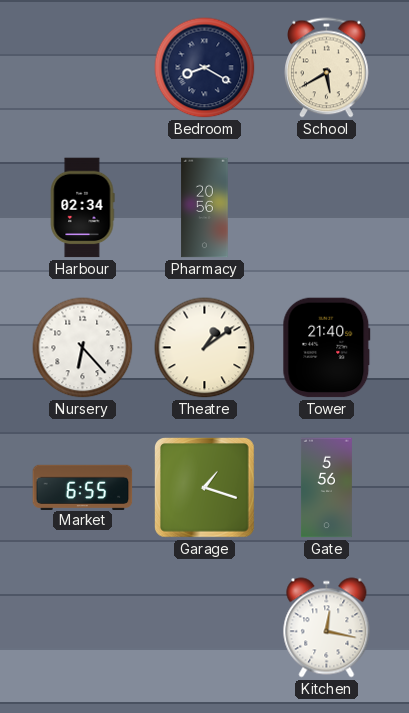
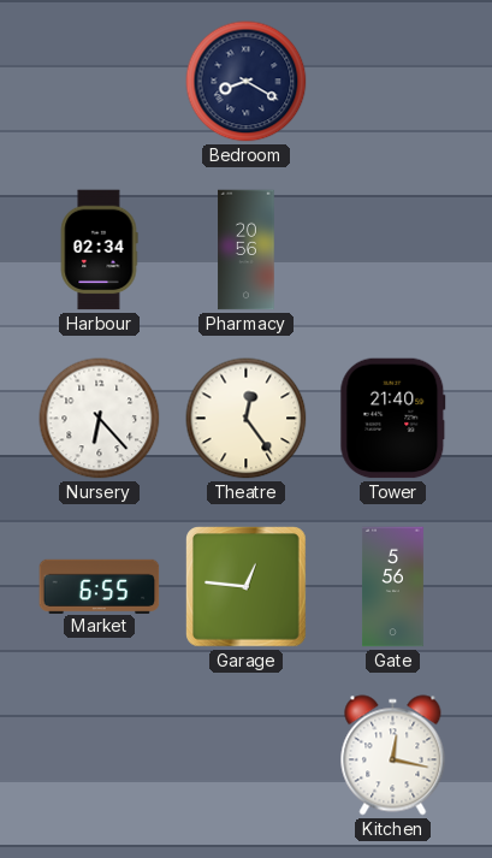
School: 5:40 -> none
Theatre: 1:09 -> 12:24
Garage: 1:18 -> 12:46
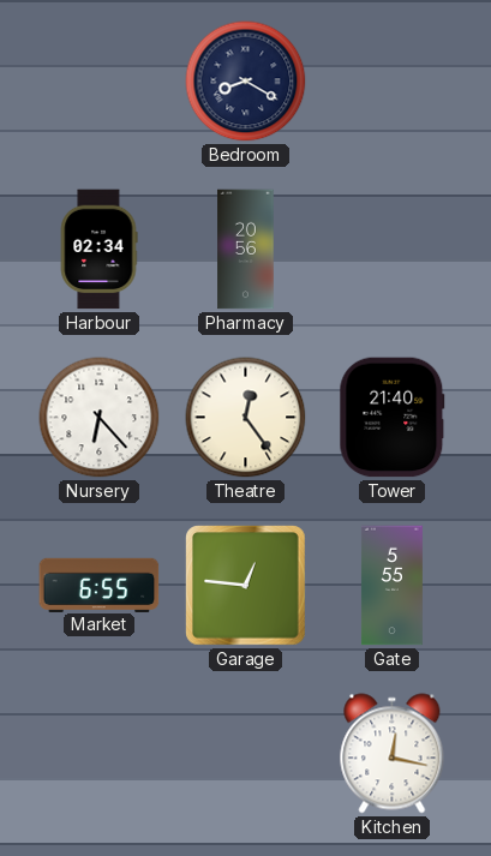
Gate: 5:56 -> 5:55
